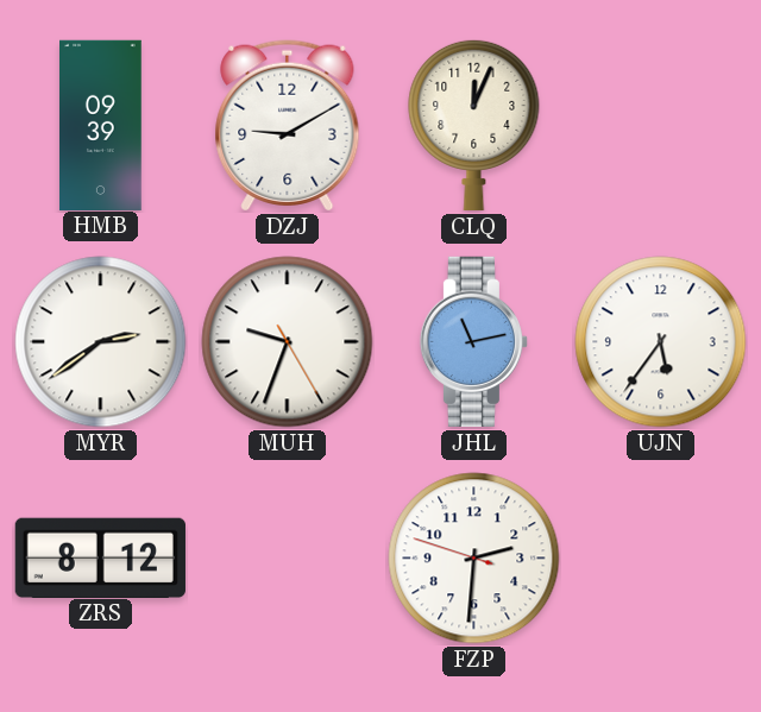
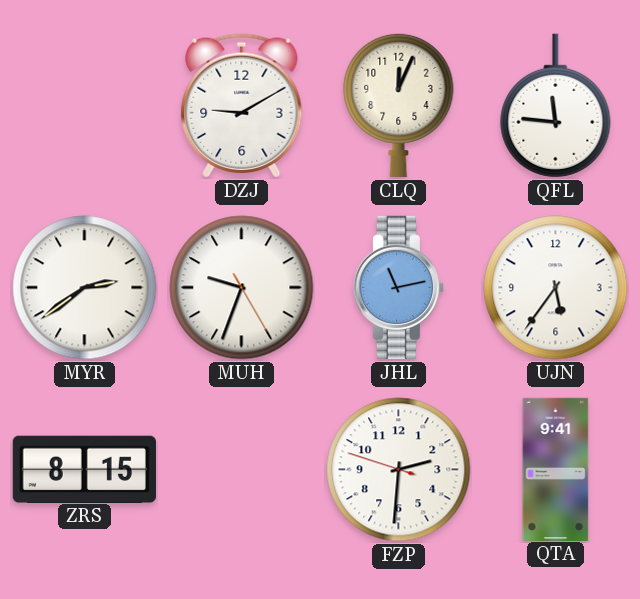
HMB: 09:39 -> none
QFL: none -> 11:46
ZRS: 8:12 -> 8:15
QTA: none -> 9:41
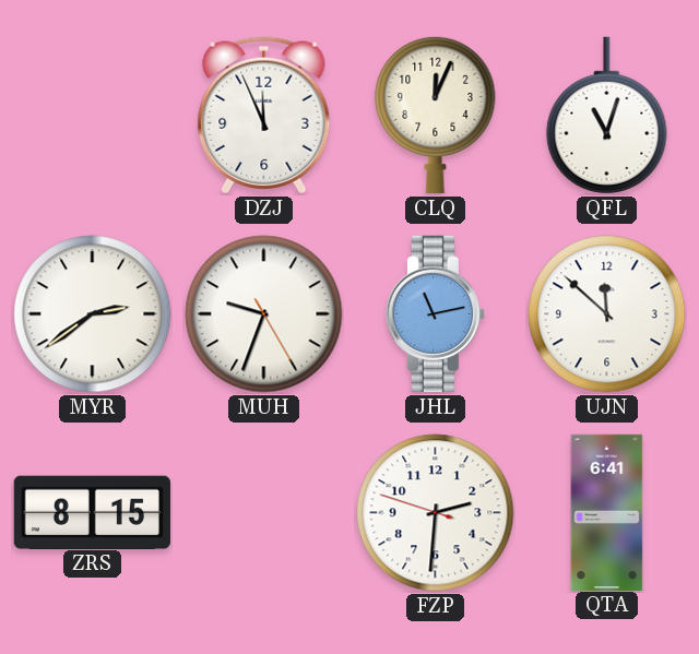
DZJ: 9:10 -> 11:56
QFL: 11:46 -> 11:03
UJN: 5:36 -> 11:52
QTA: 9:41 -> 6:41
